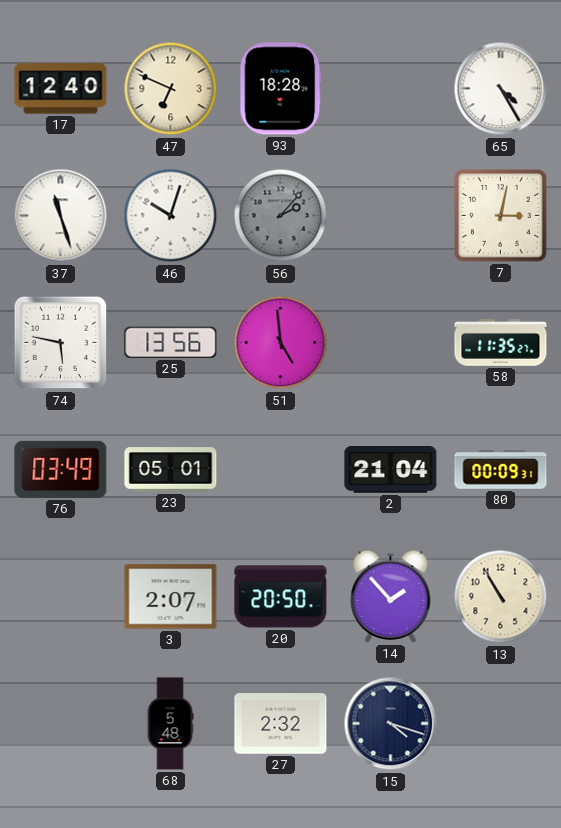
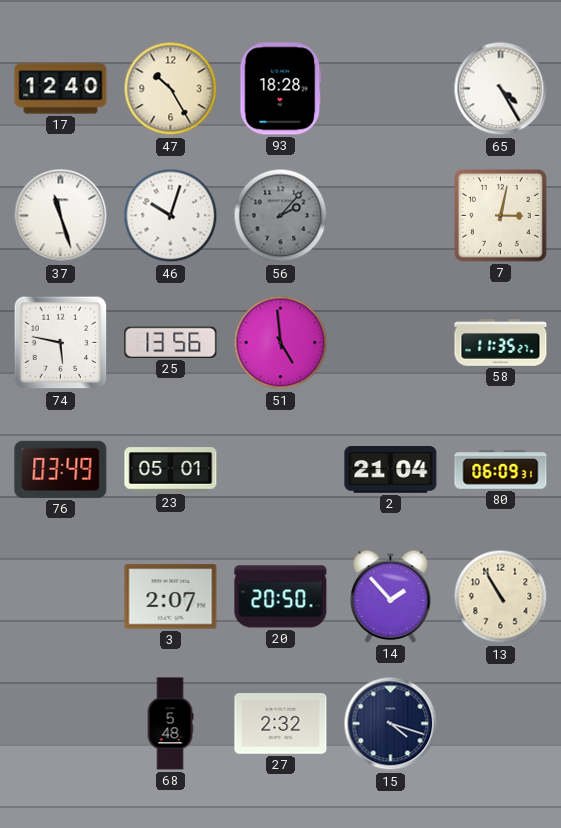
47: 6:49 -> 10:25
80: 00:09 -> 06:09
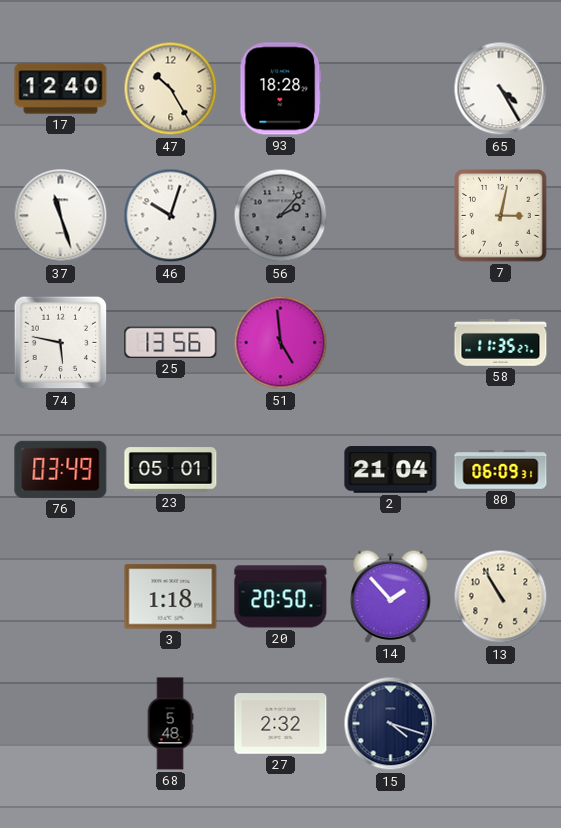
3: 2:07 -> 1:18
